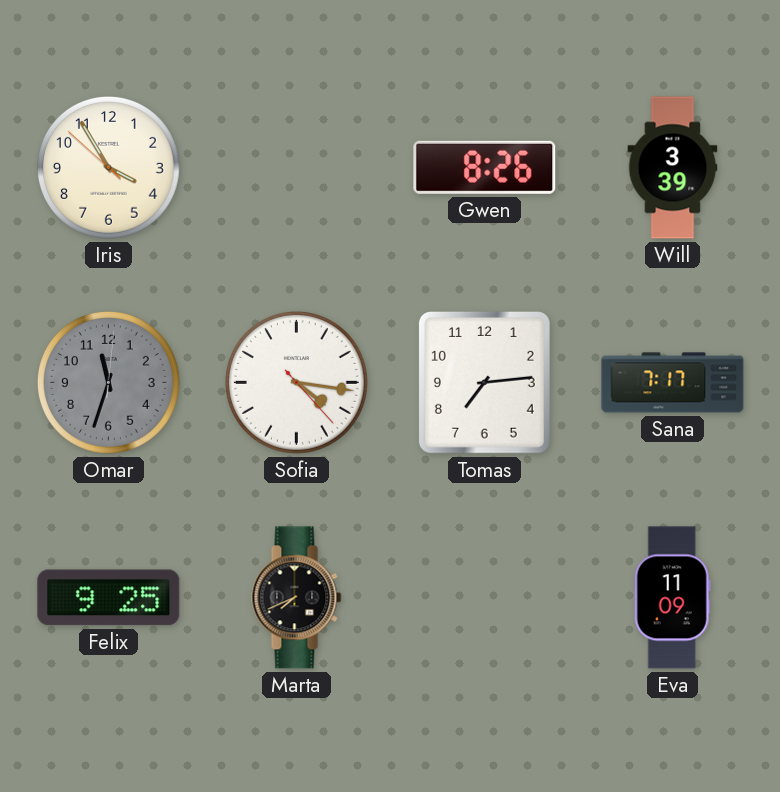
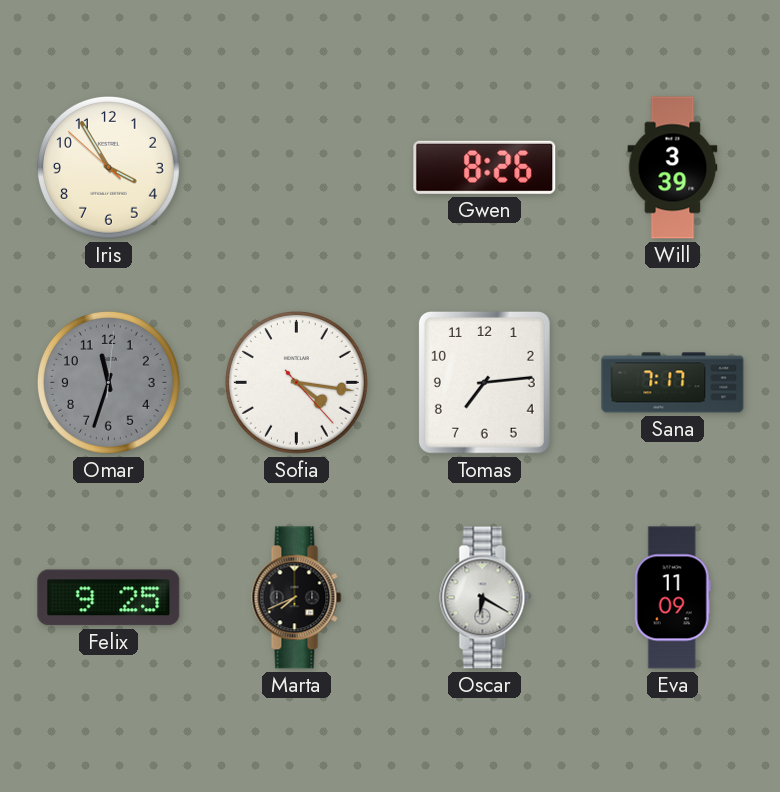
Oscar: none -> 6:20
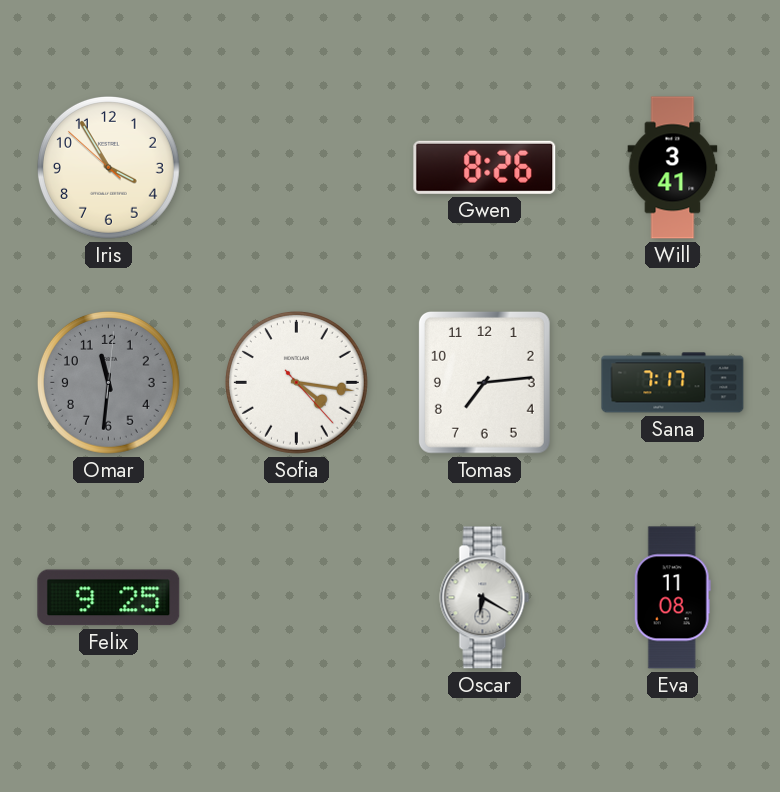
Will: 3:39 -> 3:41
Omar: 11:33 -> 11:31
Marta: 7:41 -> none
Eva: 11:09 -> 11:08
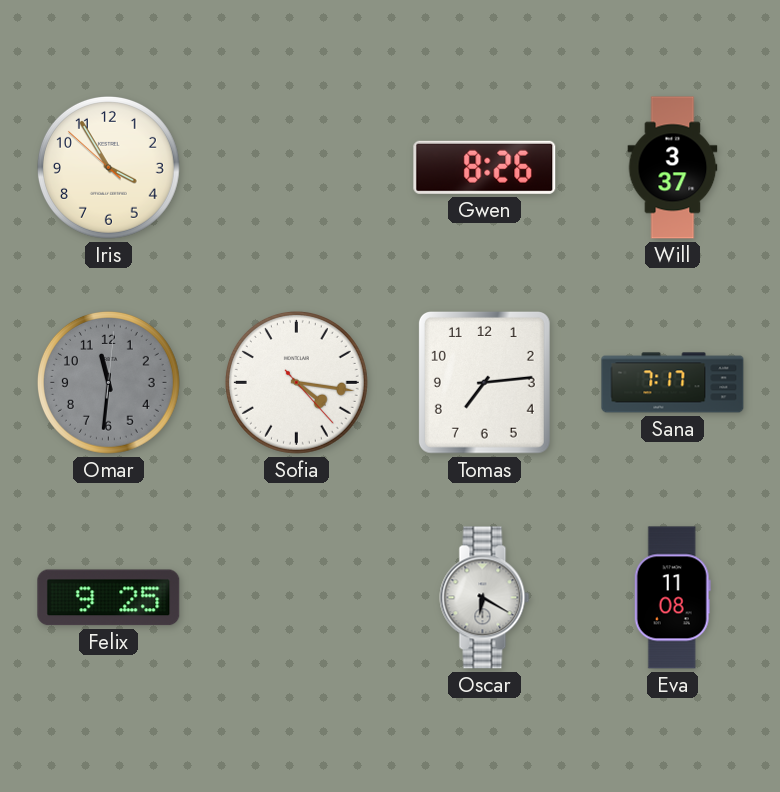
Will: 3:41 -> 3:37
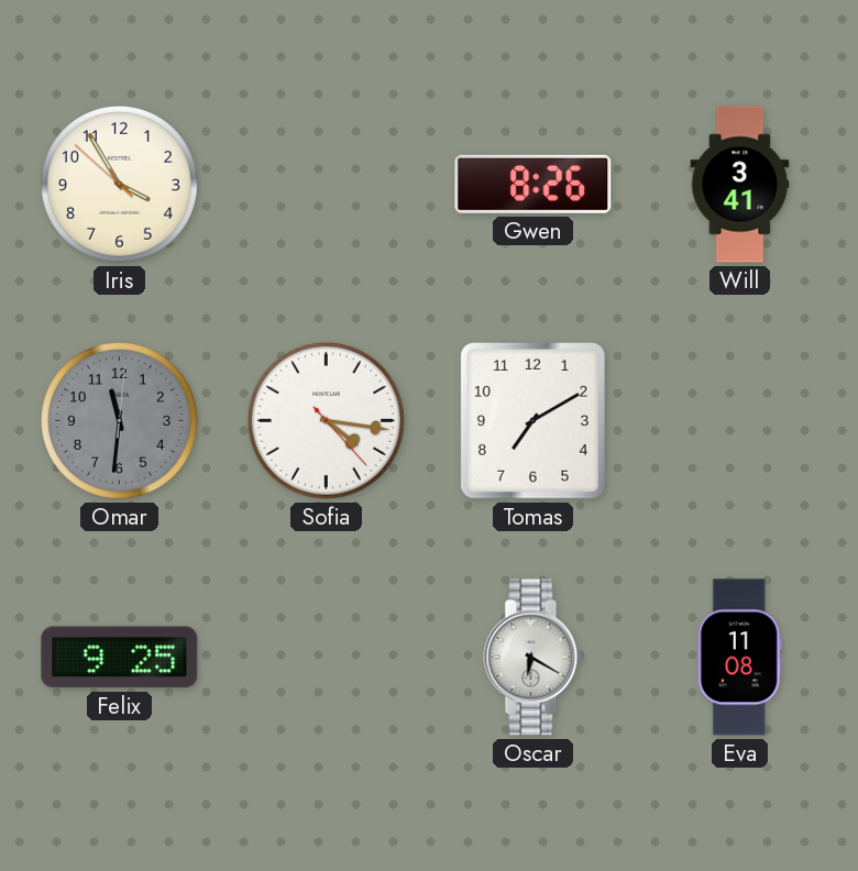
Will: 3:37 -> 3:41
Tomas: 7:14 -> 7:10
Sana: 7:17 -> none
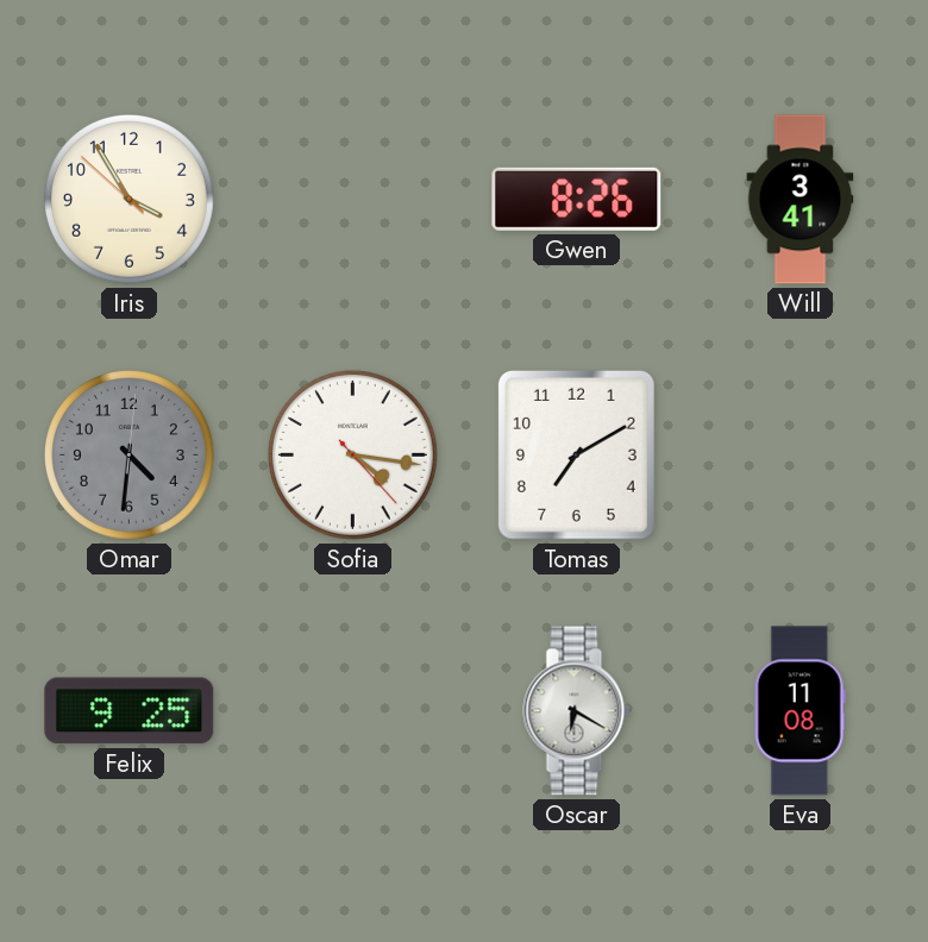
Omar: 11:31 -> 4:31
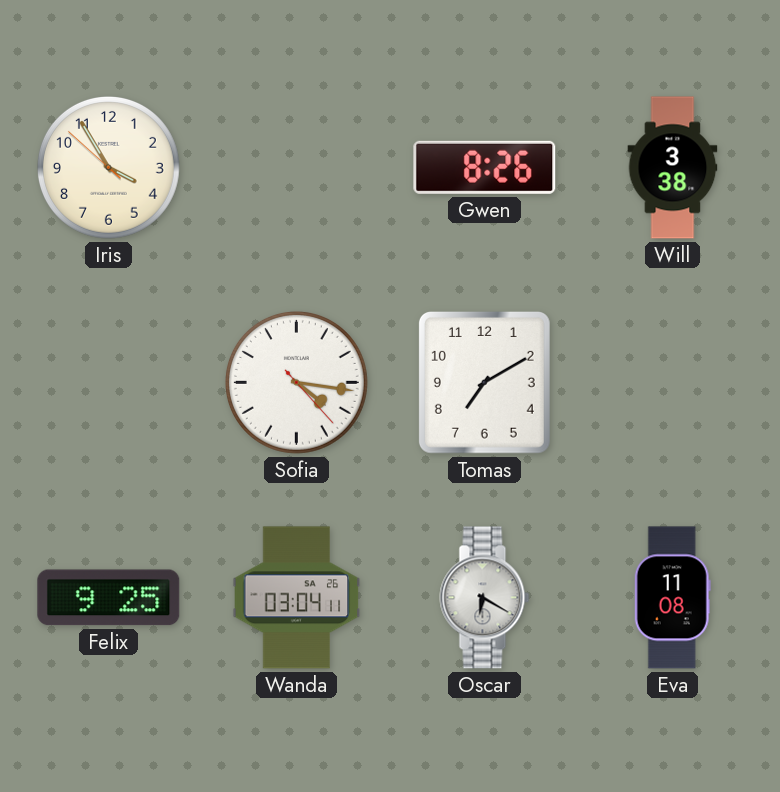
Will: 3:41 -> 3:38
Omar: 4:31 -> none
Wanda: none -> 03:04
